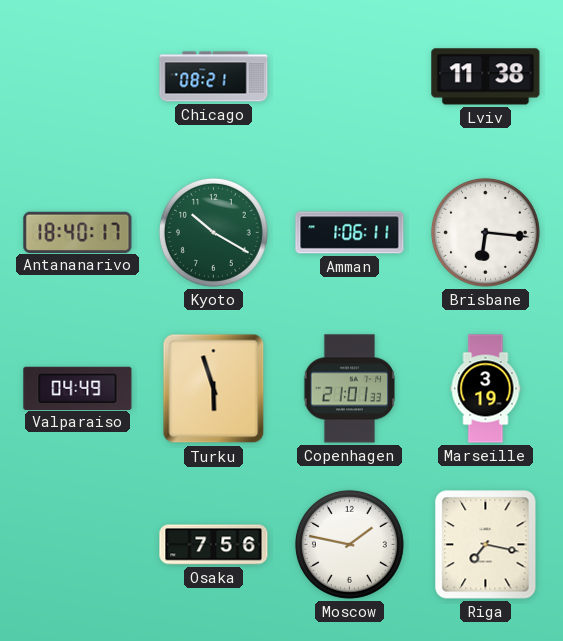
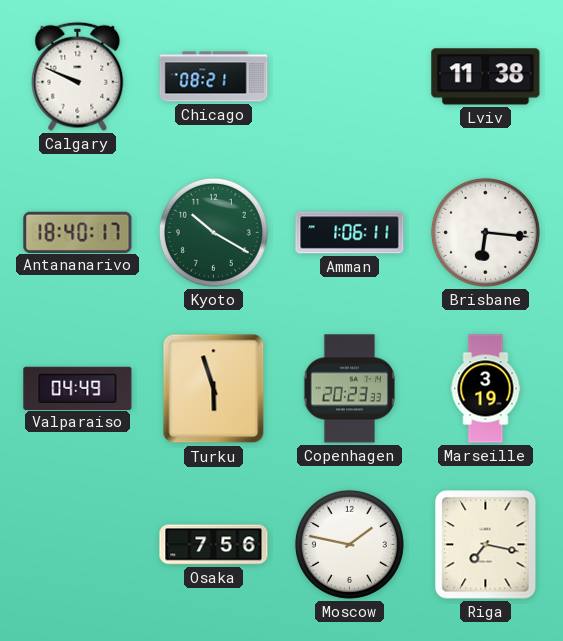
Calgary: none -> 9:49
Copenhagen: 21:01 -> 20:23
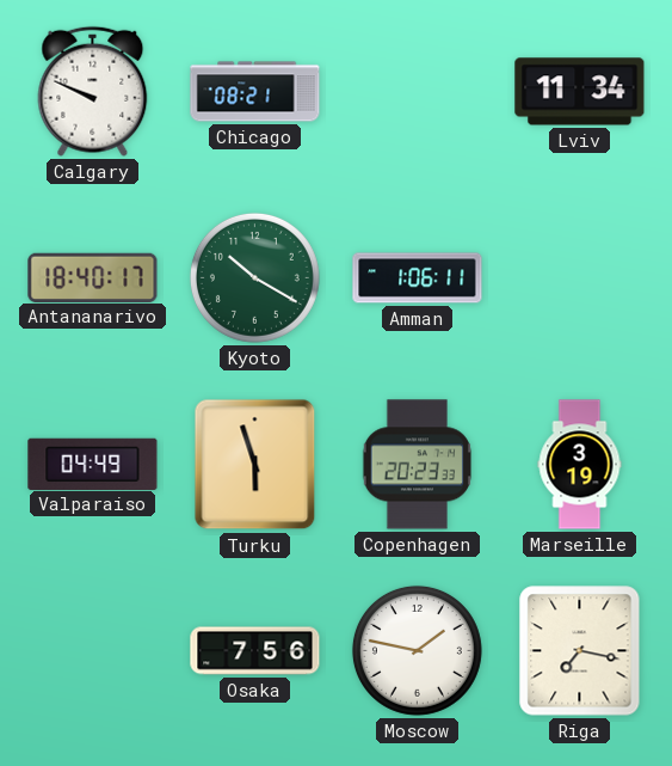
Lviv: 11:38 -> 11:34
Brisbane: 6:16 -> none
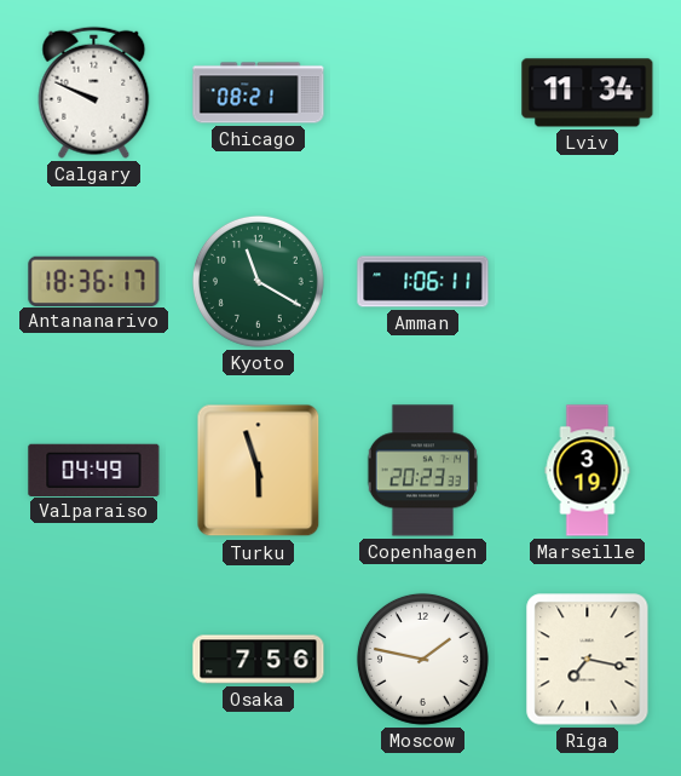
Antananarivo: 18:40 -> 18:36
Kyoto: 10:20 -> 11:20
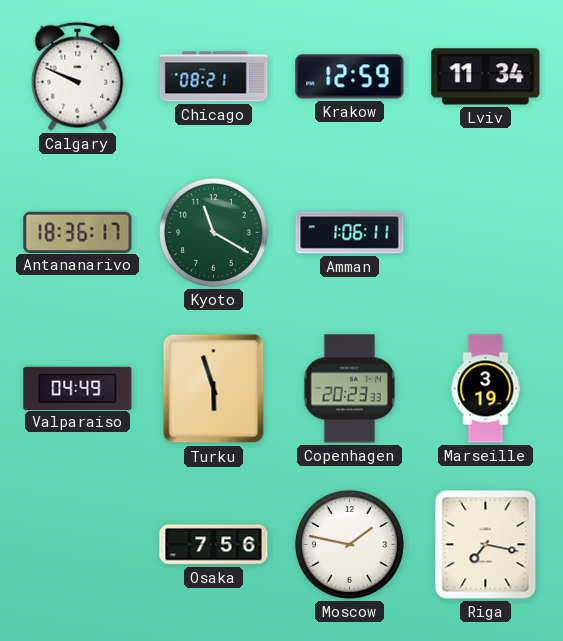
Krakow: none -> 12:59
